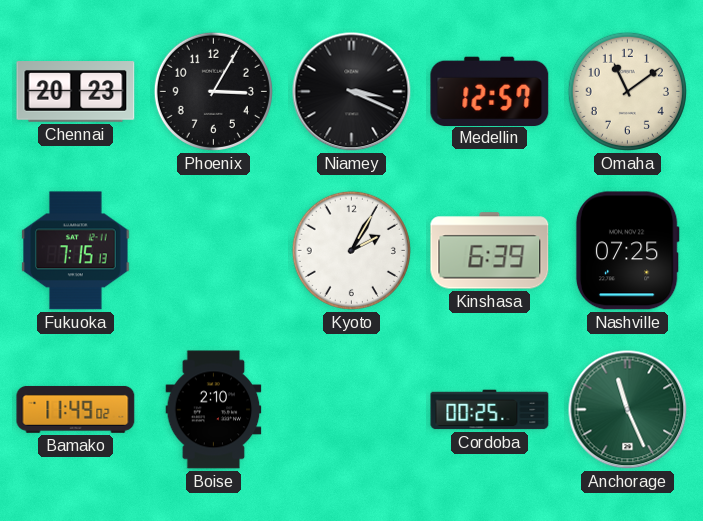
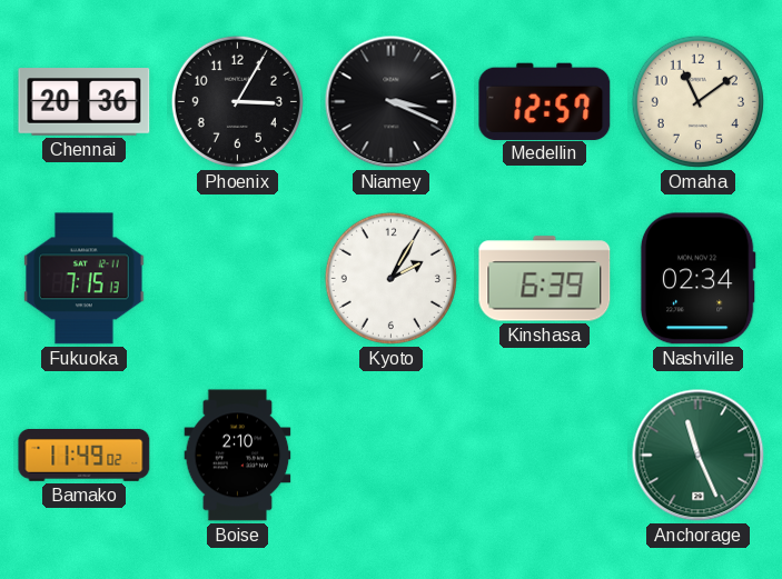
Chennai: 20:23 -> 20:36
Nashville: 07:25 -> 02:34
Cordoba: 00:25 -> none
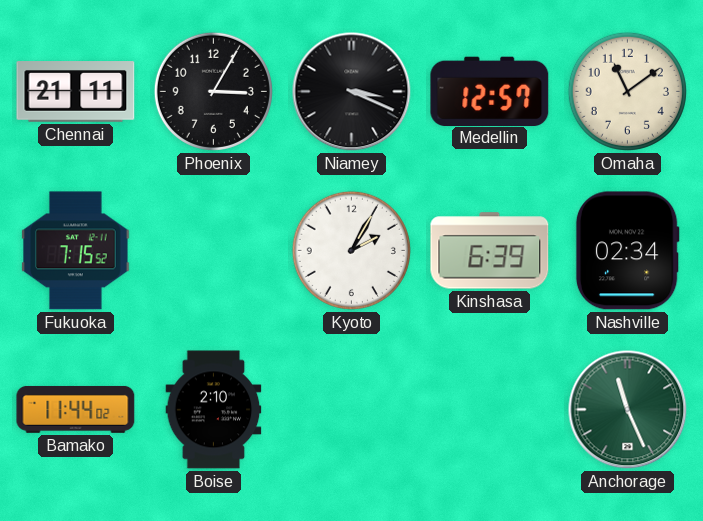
Chennai: 20:36 -> 21:11
Fukuoka: 7:15:13 -> 7:15:52
Bamako: 11:49 -> 11:44
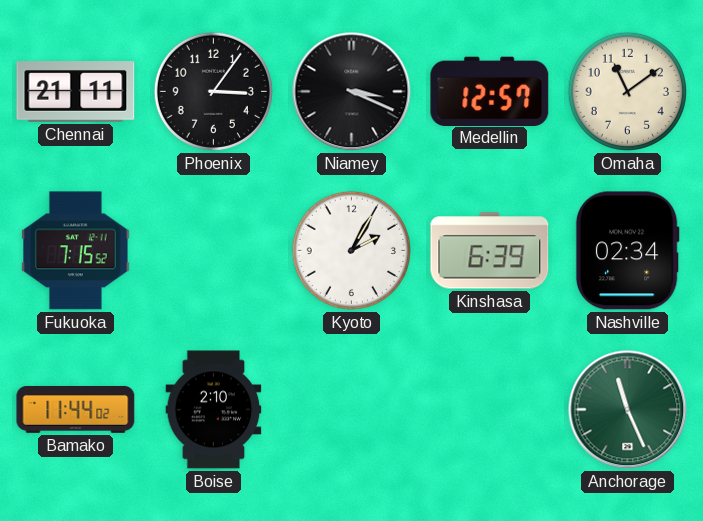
Phoenix: 3:05 -> 3:06
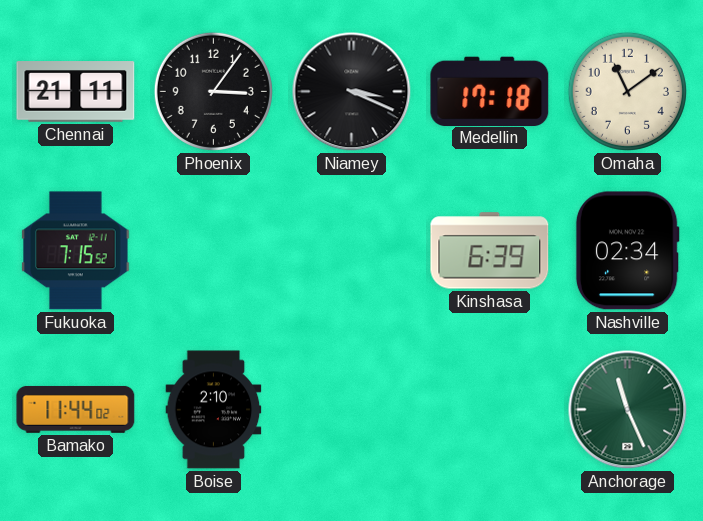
Medellin: 12:57 -> 17:18
Kyoto: 2:05 -> none
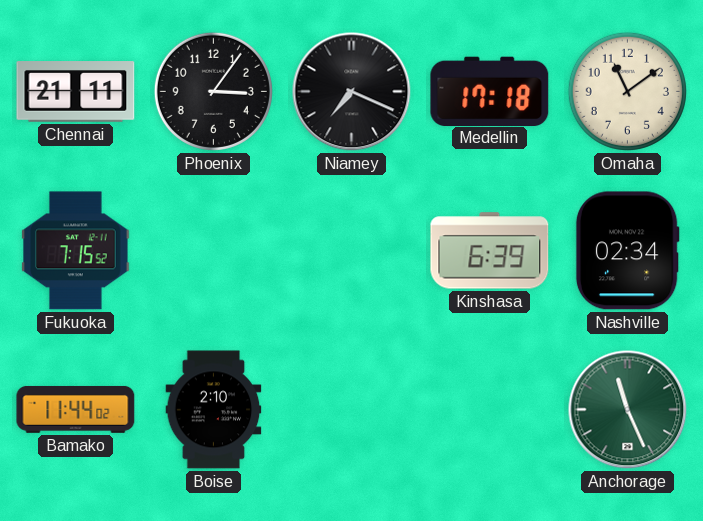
Niamey: 3:19 -> 7:19
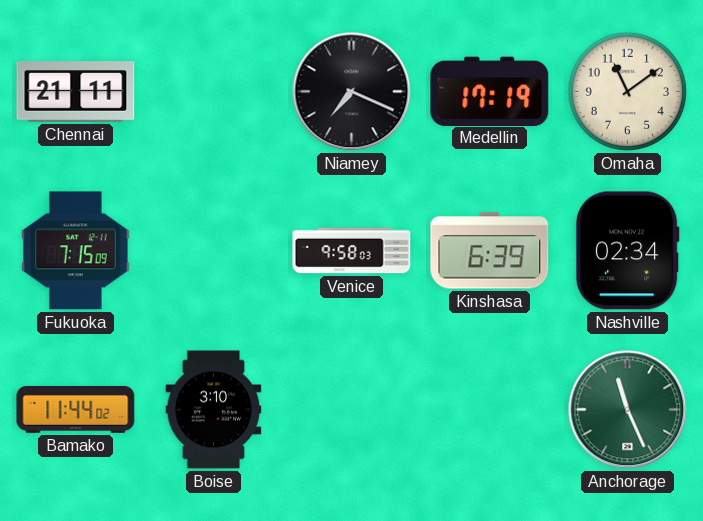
Phoenix: 3:06 -> none
Medellin: 17:18 -> 17:19
Fukuoka: 7:15:52 -> 7:15:09
Venice: none -> 9:58
Boise: 2:10 -> 3:10
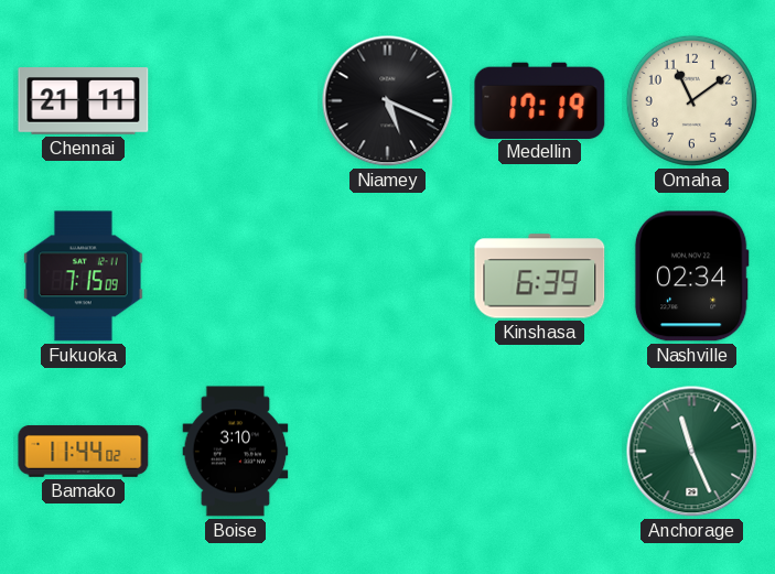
Niamey: 7:19 -> 5:19
Venice: 9:58 -> none
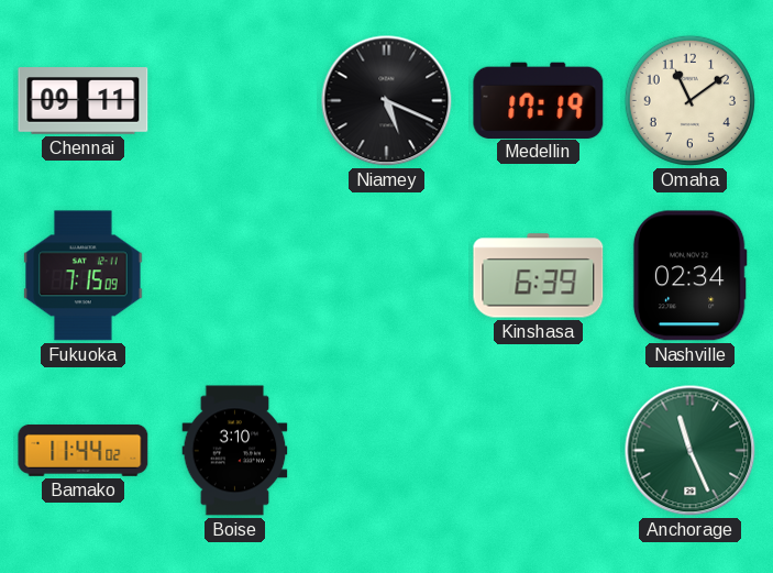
Chennai: 21:11 -> 09:11
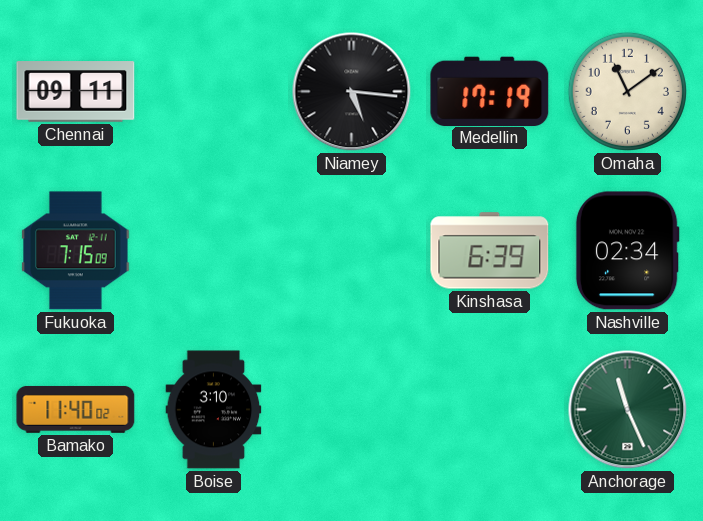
Niamey: 5:19 -> 5:16
Bamako: 11:44 -> 11:40
